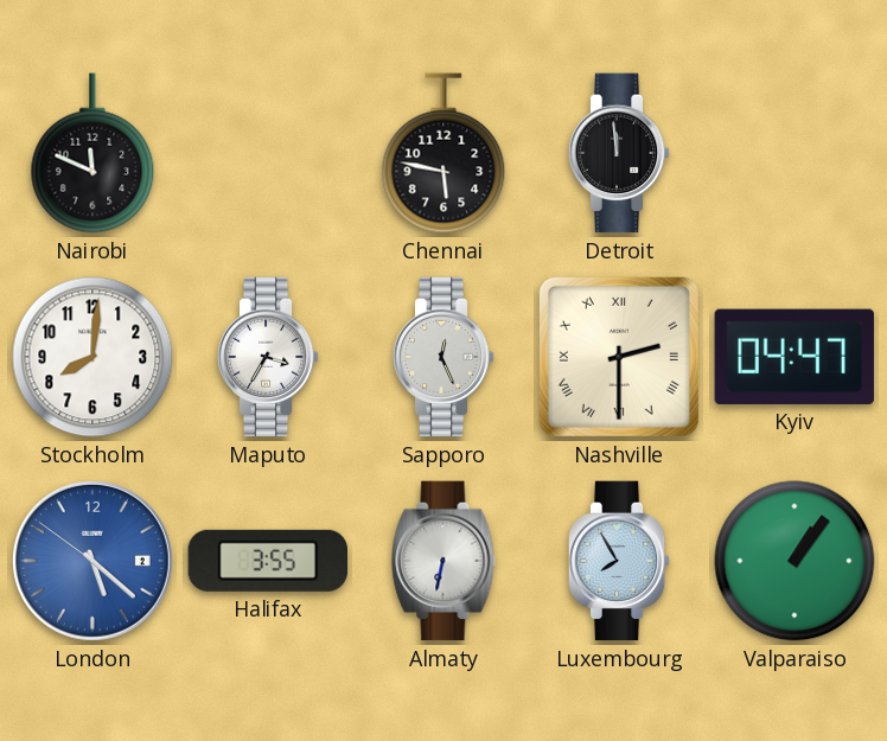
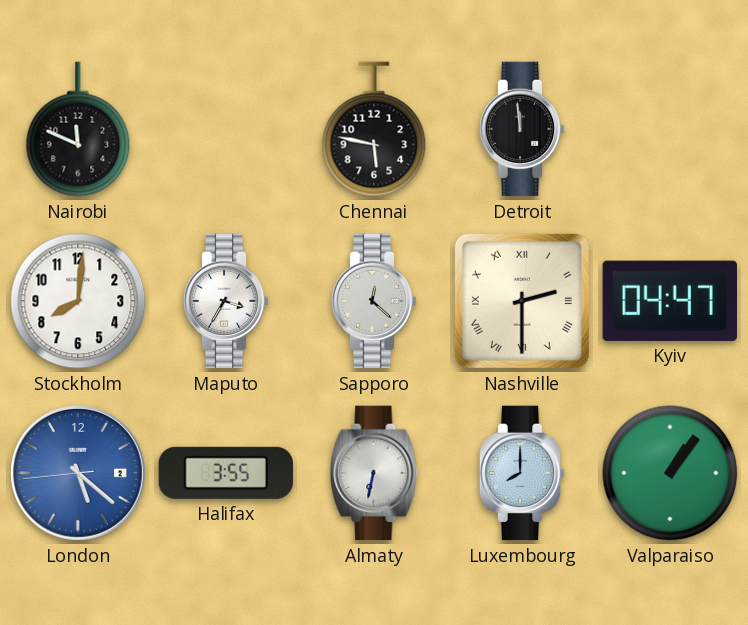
Sapporo: 12:26 -> 12:22
London: 5:21:51 -> 5:21:44
Luxembourg: 7:55 -> 8:00
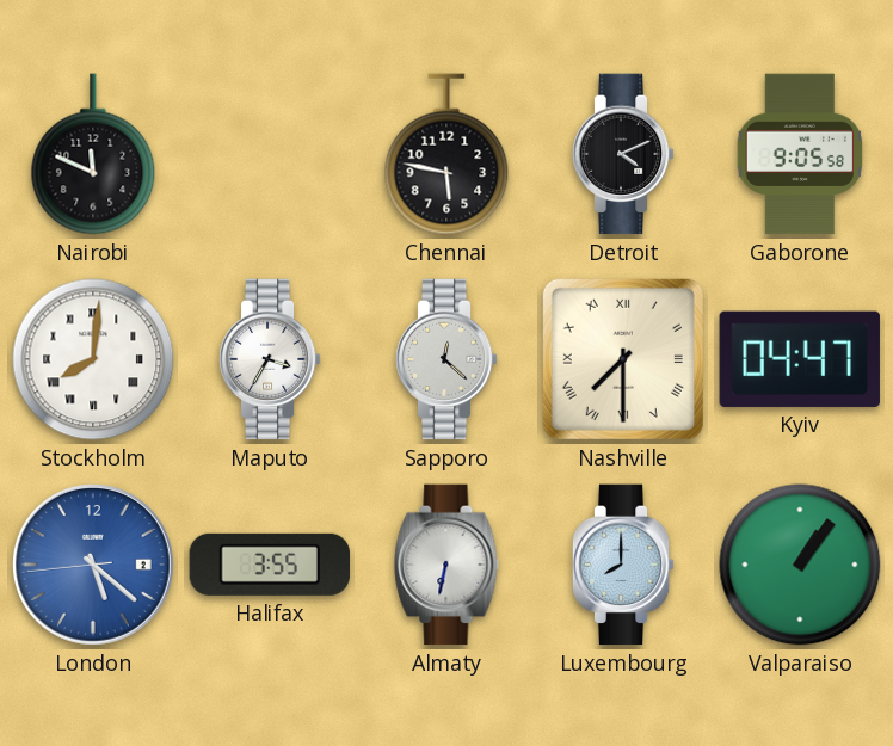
Detroit: 11:59 -> 4:11
Gaborone: none -> 9:05
Stockholm numerals: Arabic -> Roman
Nashville: 2:30 -> 7:30
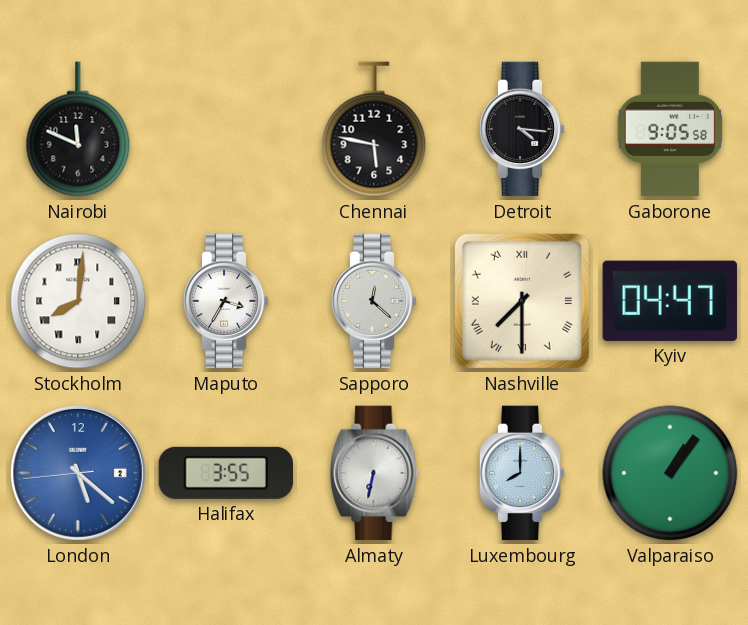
Detroit: 4:11 -> 4:16
